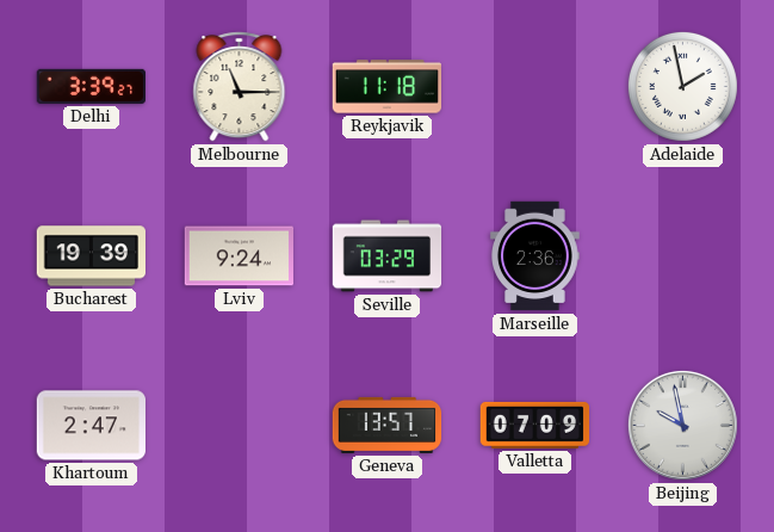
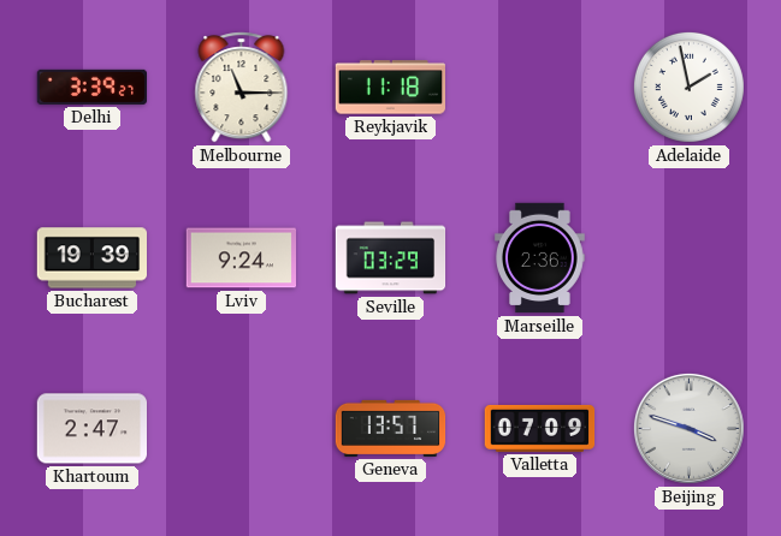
Beijing: 9:58 -> 3:48
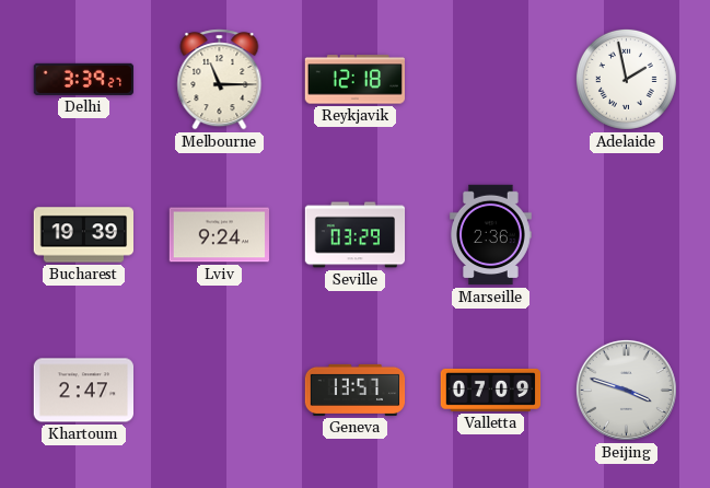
Reykjavik: 11:18 -> 12:18
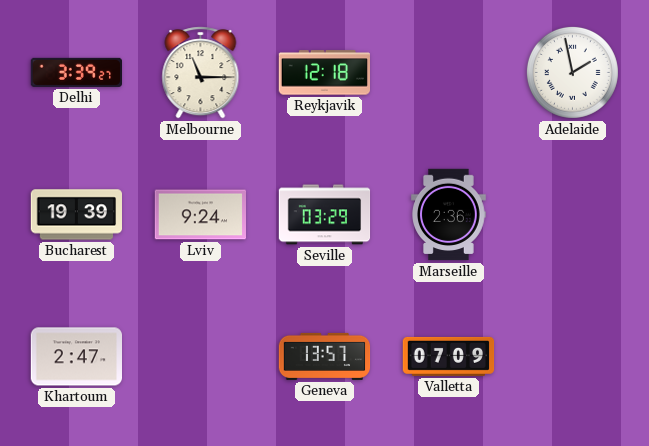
Beijing: 3:48 -> none
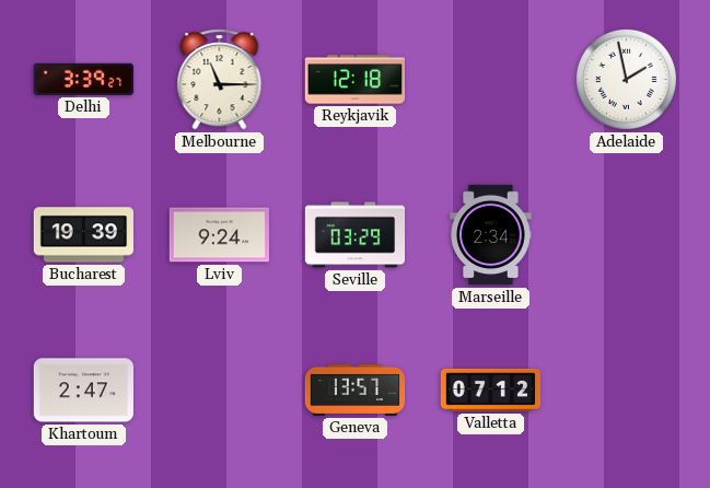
Marseille: 2:36 -> 2:34
Valletta: 07:09 -> 07:12
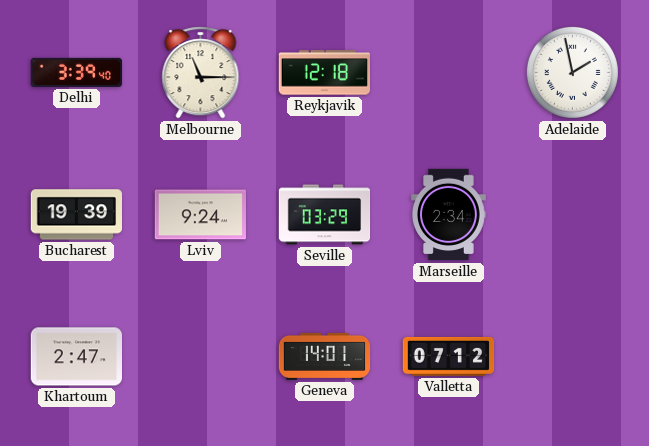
Delhi: 3:39:27 -> 3:39:40
Geneva: 13:57 -> 14:01
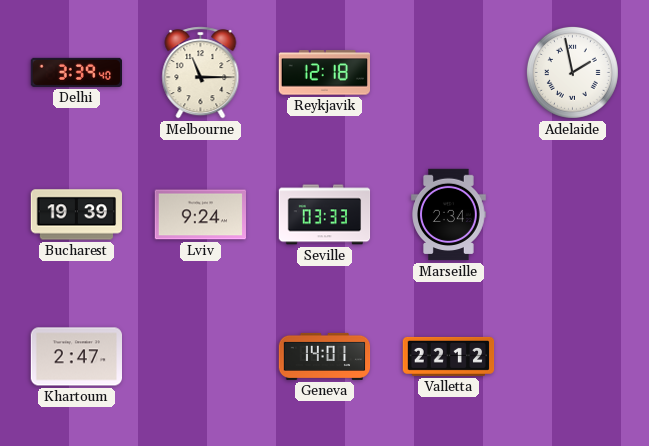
Seville: 03:29 -> 03:33
Valletta: 07:12 -> 22:12
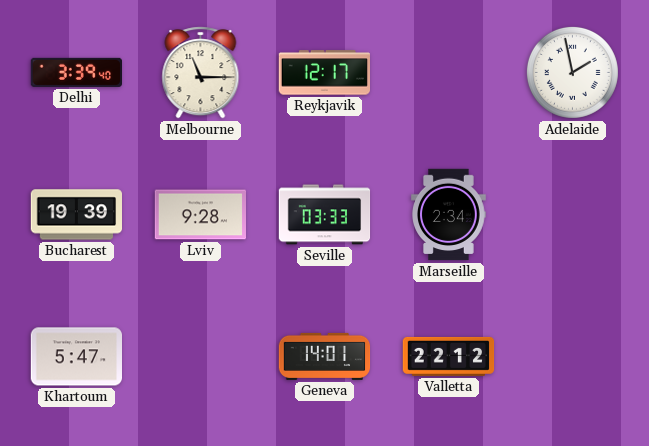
Reykjavik: 12:18 -> 12:17
Lviv: 9:24 -> 9:28
Khartoum: 2:47 -> 5:47
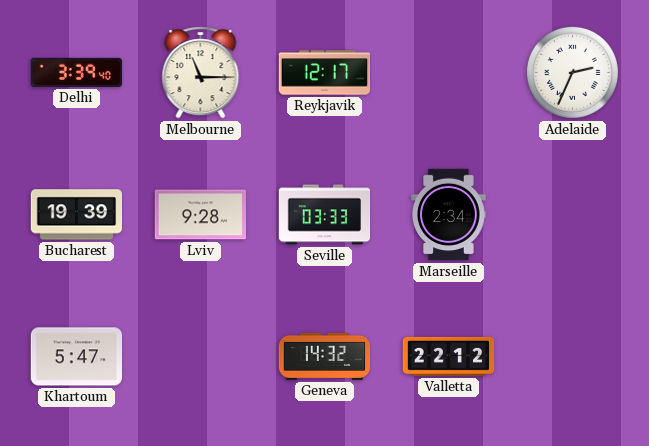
Adelaide: 1:58 -> 2:34
Geneva: 14:01 -> 14:32
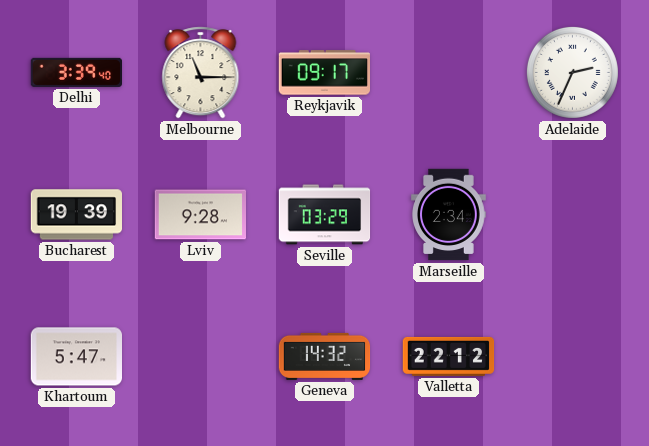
Reykjavik: 12:17 -> 09:17
Seville: 03:33 -> 03:29
